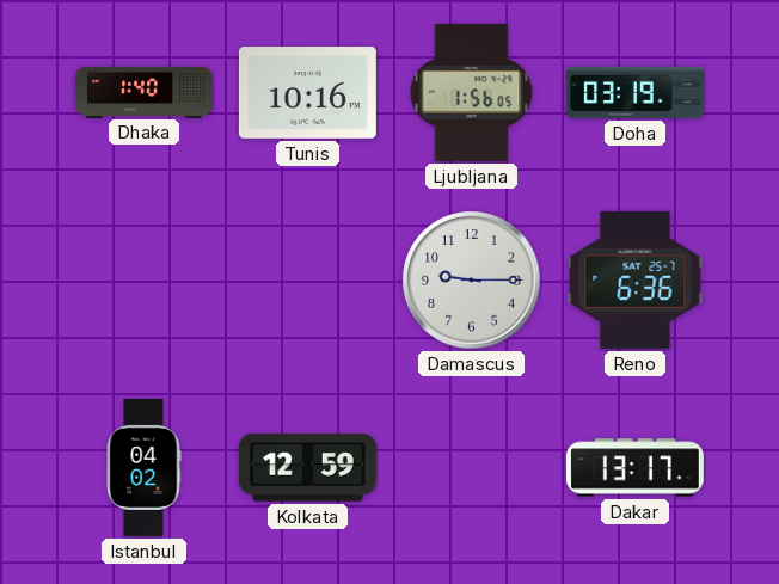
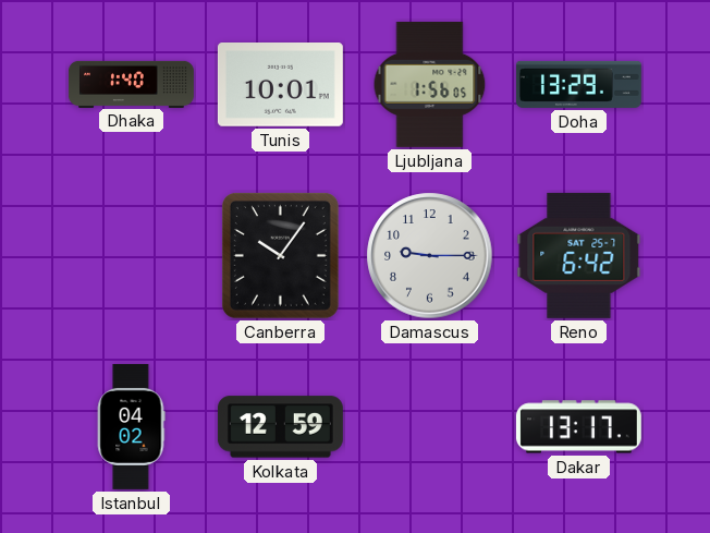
Tunis: 10:16 -> 10:01
Doha: 03:19 -> 13:29
Canberra: none -> 10:06
Reno: 6:36 -> 6:42
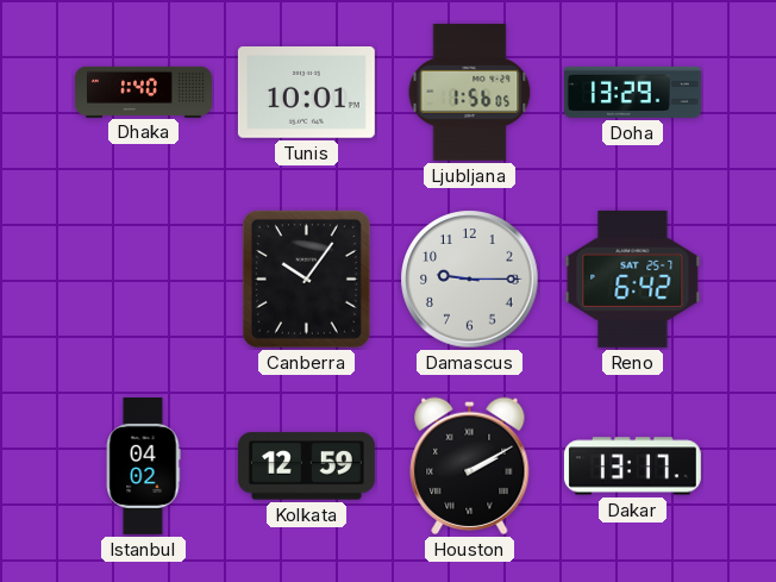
Houston: none -> 2:10
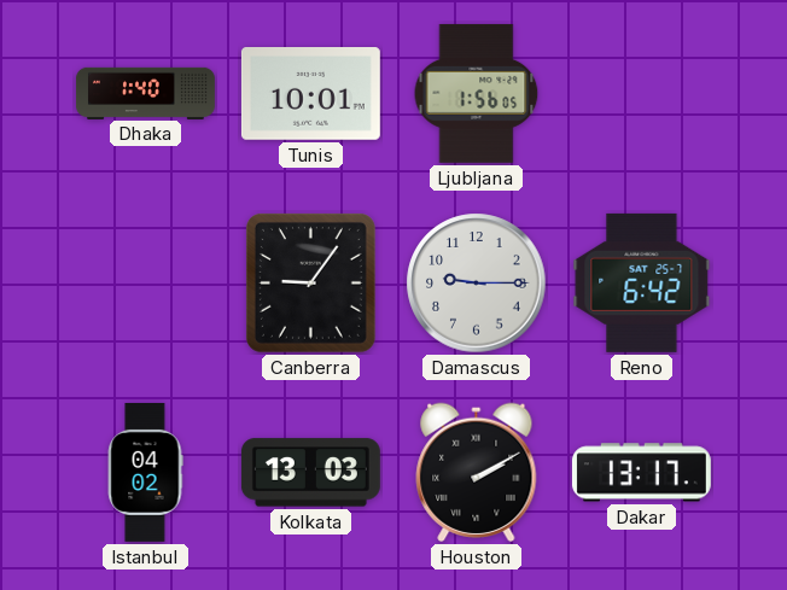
Doha: 13:29 -> none
Canberra: 10:06 -> 9:06
Kolkata: 12:59 -> 13:03
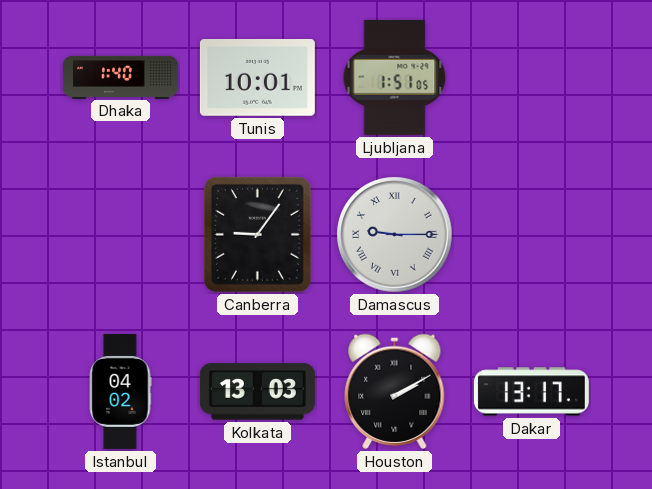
Ljubljana: 1:56 -> 1:51
Damascus numerals: Arabic -> Roman
Reno: 6:42 -> none
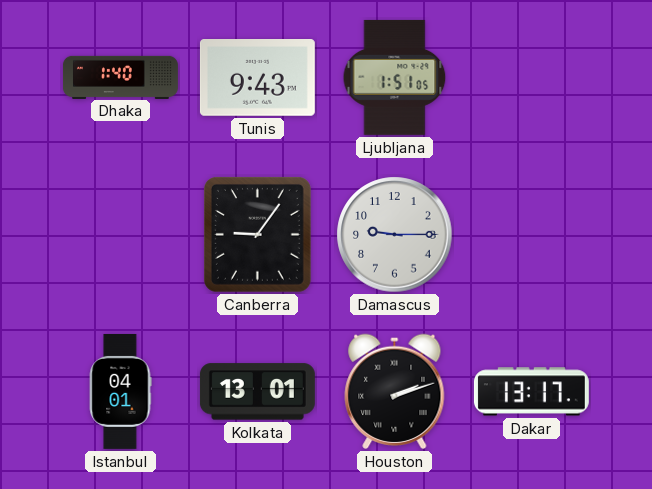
Tunis: 10:01 -> 9:43
Damascus numerals: Roman -> Arabic
Istanbul: 04:02 -> 04:01
Kolkata: 13:03 -> 13:01
Houston: 2:10 -> 2:12
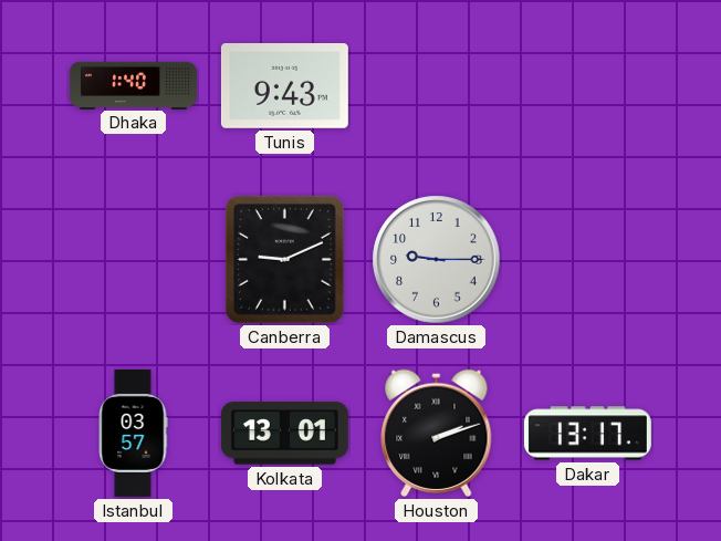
Ljubljana: 1:51 -> none
Canberra: 9:06 -> 9:11
Istanbul: 04:01 -> 03:57
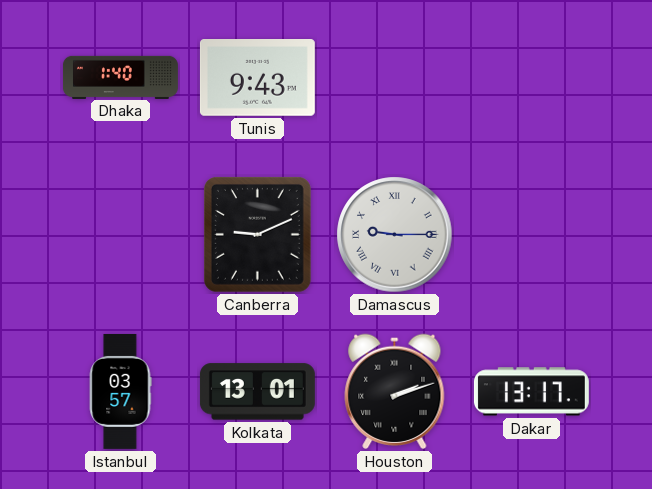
Damascus numerals: Arabic -> Roman
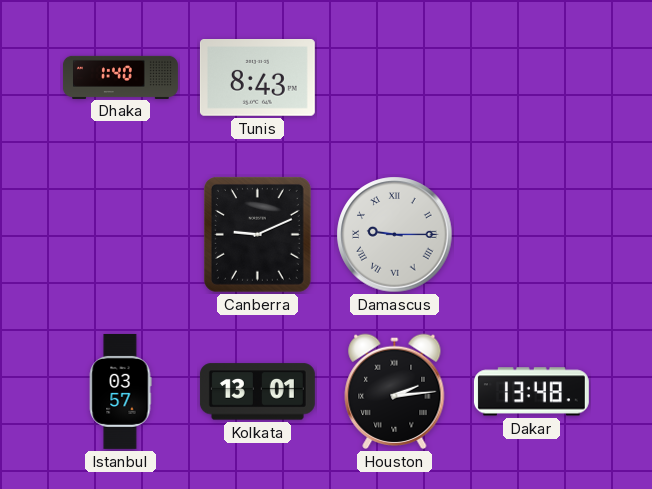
Tunis: 9:43 -> 8:43
Houston: 2:12 -> 2:14
Dakar: 13:17 -> 13:48
